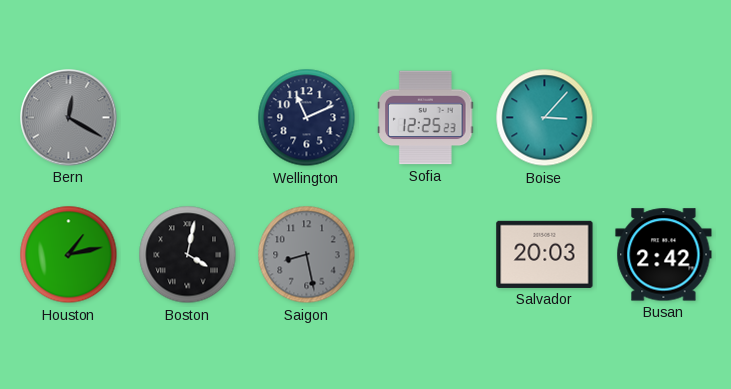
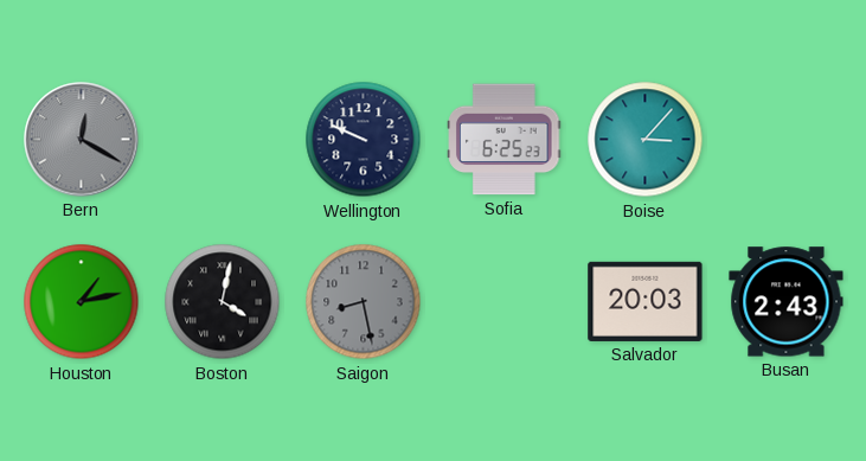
Wellington: 11:11 -> 9:49
Sofia: 12:25 -> 6:25
Busan: 2:42 -> 2:43
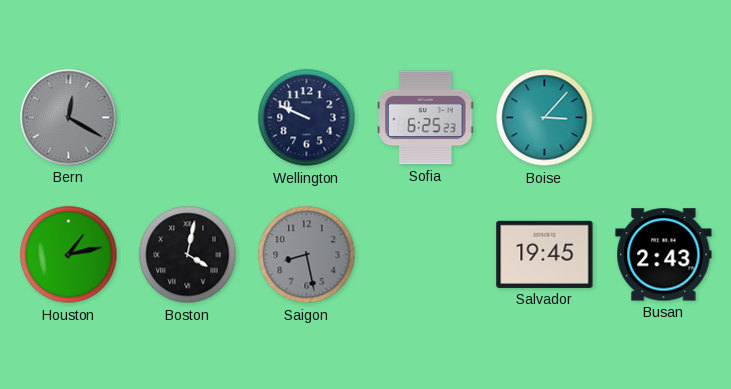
Salvador: 20:03 -> 19:45
